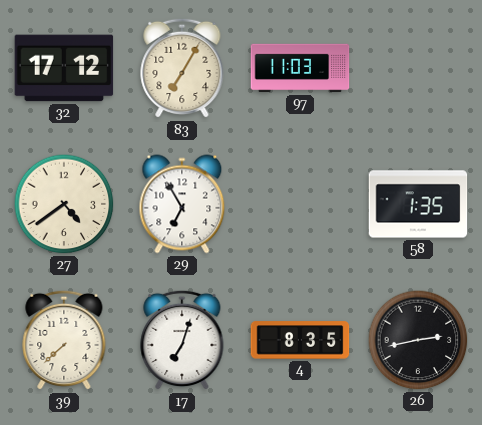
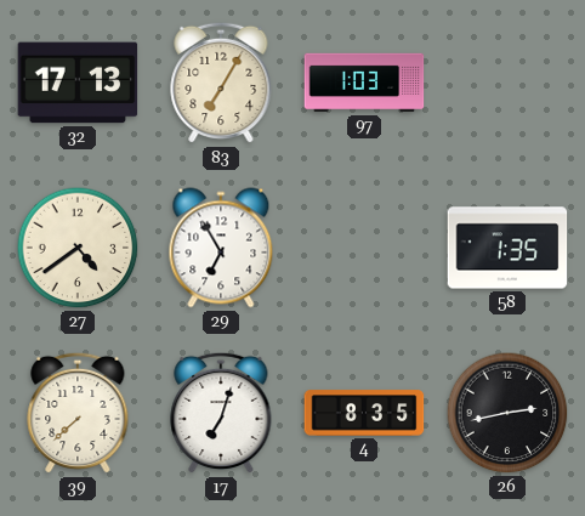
32: 17:12 -> 17:13
97: 11:03 -> 1:03
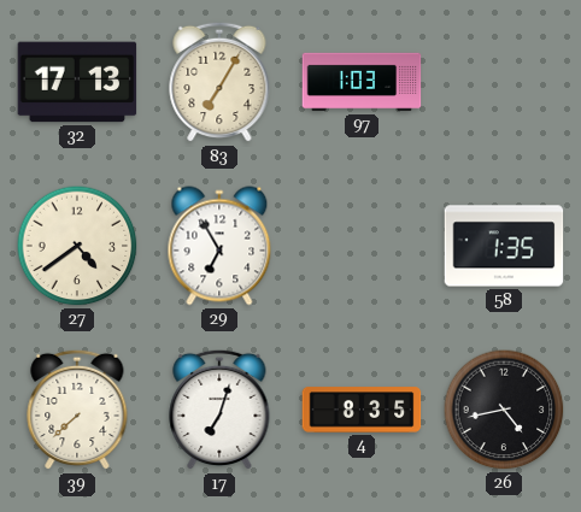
26: 2:43 -> 4:43
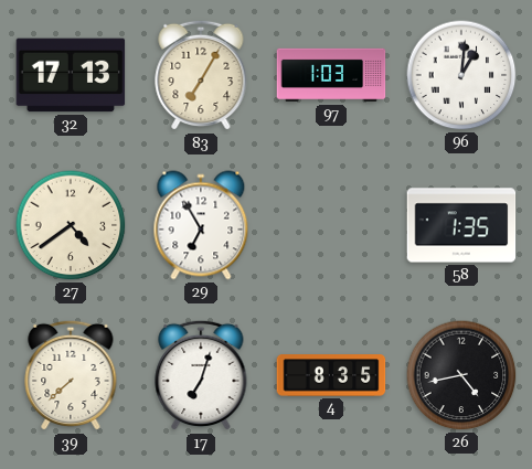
96: none -> 1:01
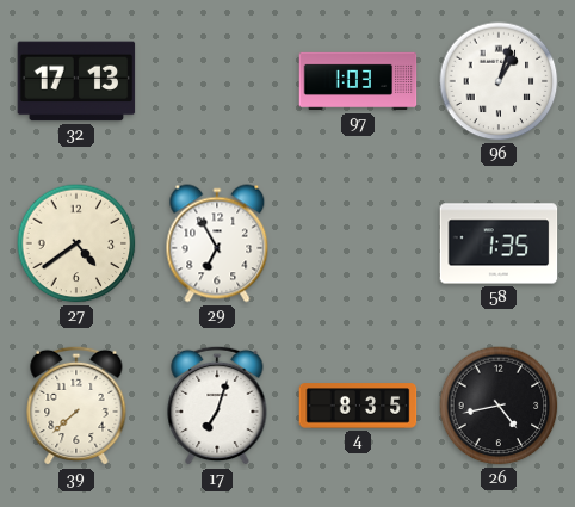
83: 7:05 -> none
96: 1:01 -> 1:03
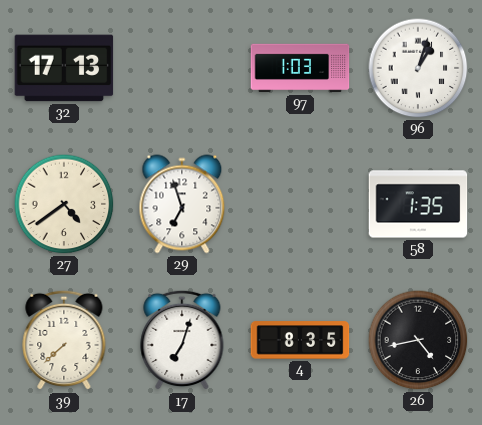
29: 6:55 -> 6:57
